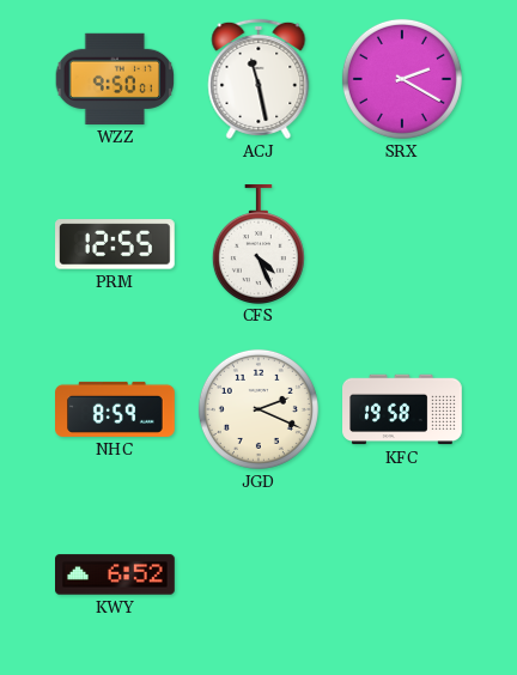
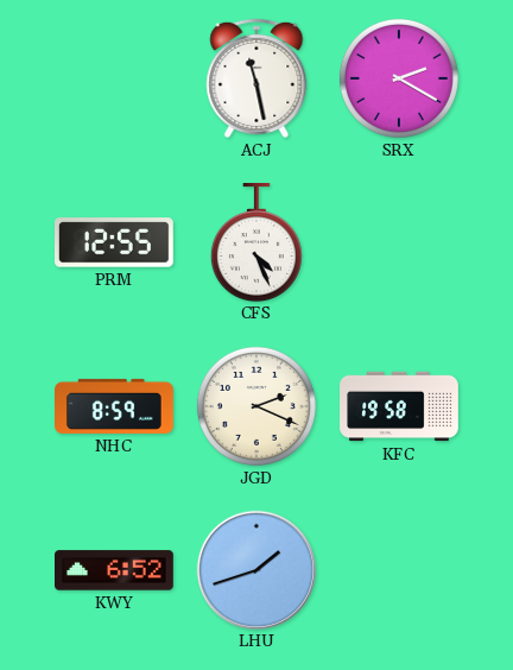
WZZ: 9:50 -> none
LHU: none -> 1:42
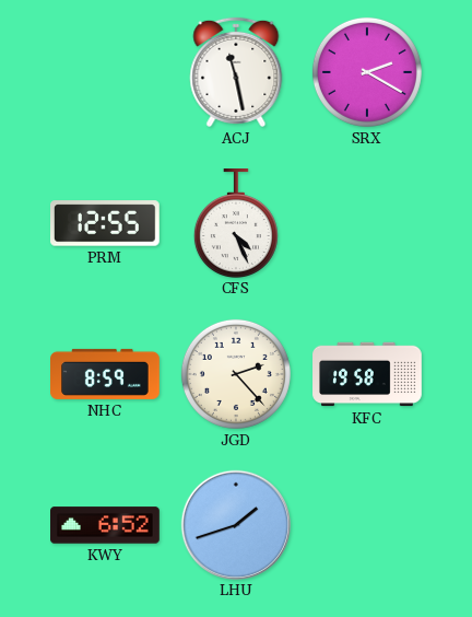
JGD: 2:19 -> 2:23
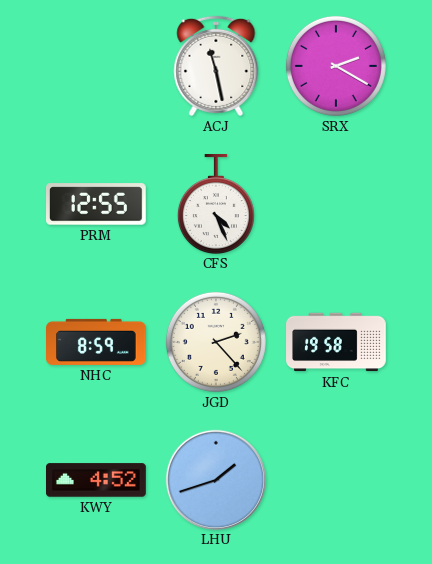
KWY: 6:52 -> 4:52
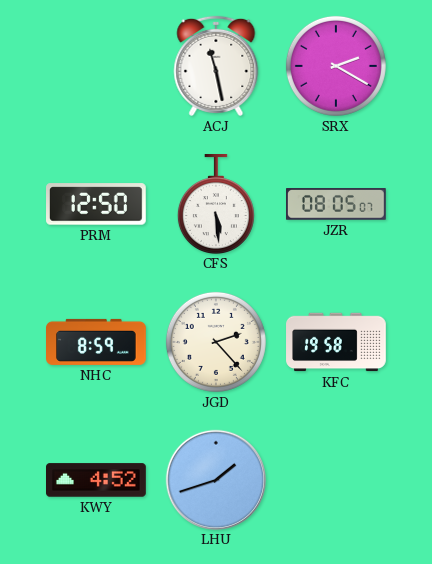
PRM: 12:55 -> 12:50
CFS: 4:26 -> 5:29
JZR: none -> 08:05
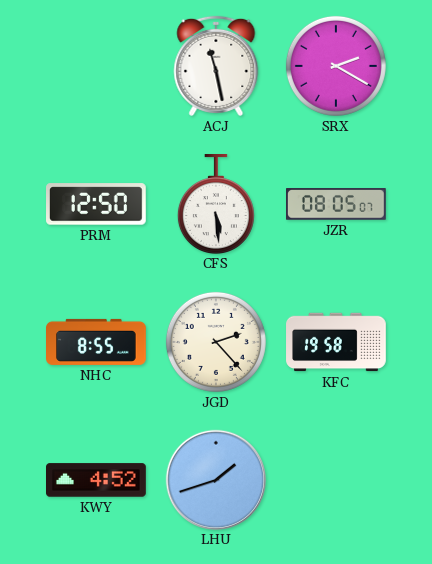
NHC: 8:59 -> 8:55
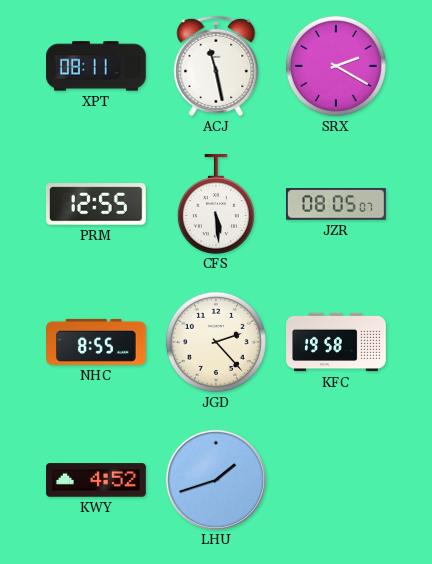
XPT: none -> 08:11
PRM: 12:50 -> 12:55
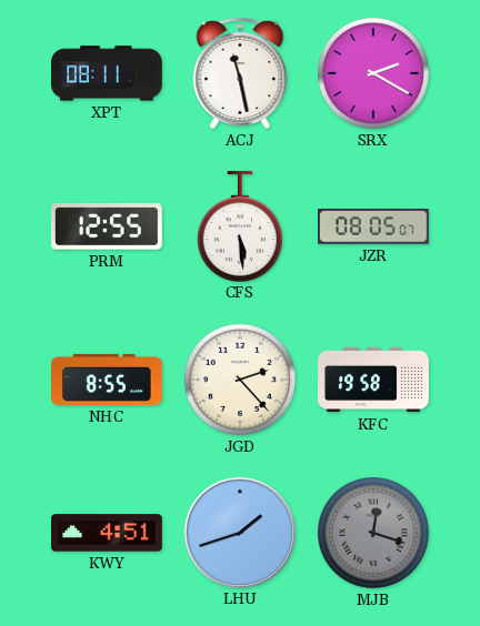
KWY: 4:52 -> 4:51
MJB: none -> 12:18
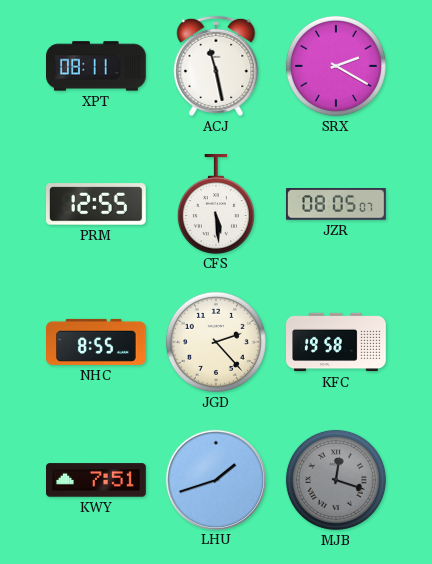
KWY: 4:51 -> 7:51
